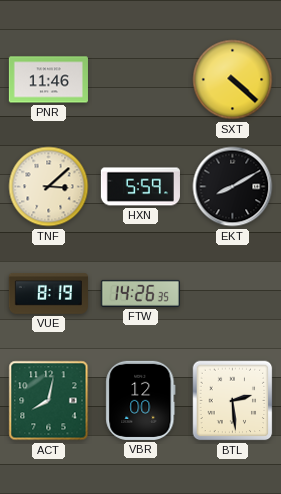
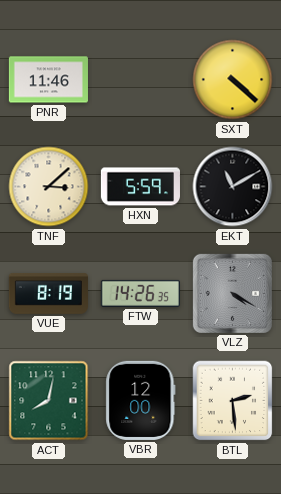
EKT: 8:10 -> 11:10
VLZ: none -> 4:20
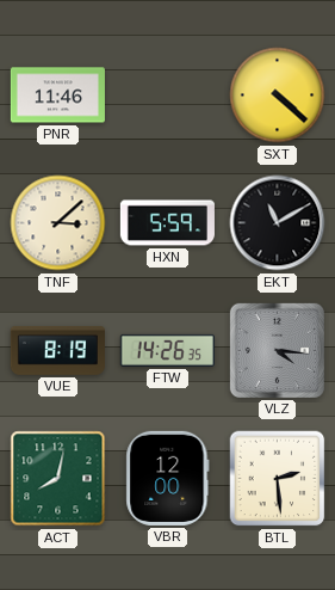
VLZ: 4:20 -> 4:16
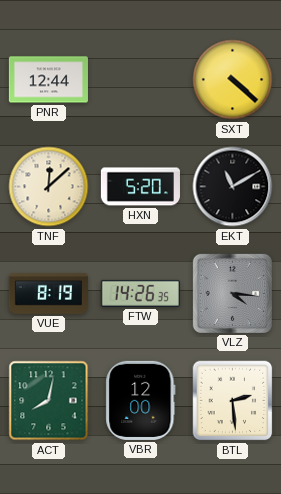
PNR: 11:46 -> 12:44
TNF: 3:08 -> 12:08
HXN: 5:59 -> 5:20
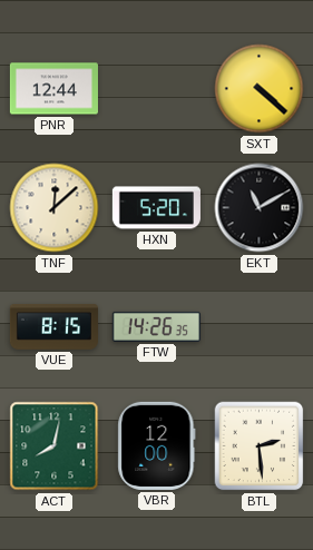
VUE: 8:19 -> 8:15
VLZ: 4:16 -> none
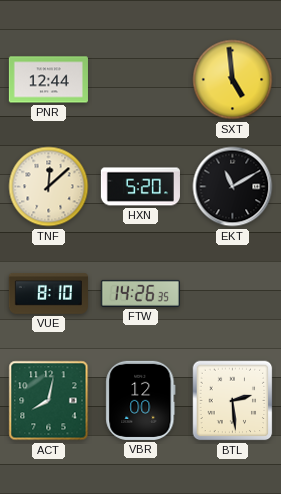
SXT: 4:22 -> 4:59
VUE: 8:15 -> 8:10
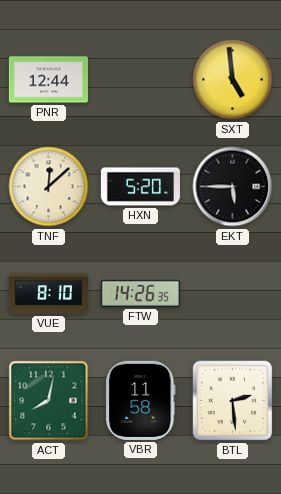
EKT: 11:10 -> 5:45
VBR: 12:00 -> 11:58
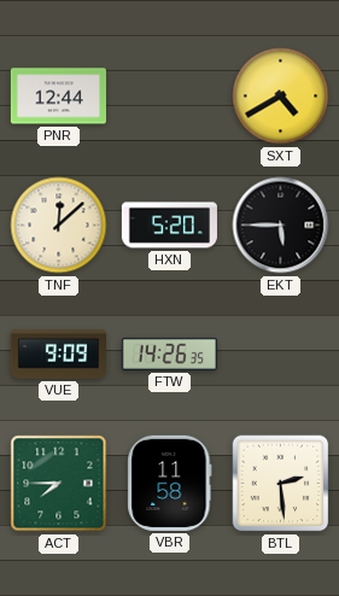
SXT: 4:59 -> 4:40
VUE: 8:10 -> 9:09
ACT: 8:02 -> 7:45
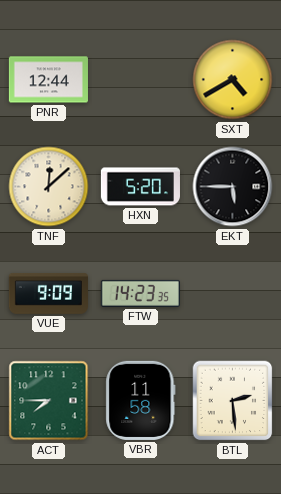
FTW: 14:26 -> 14:23
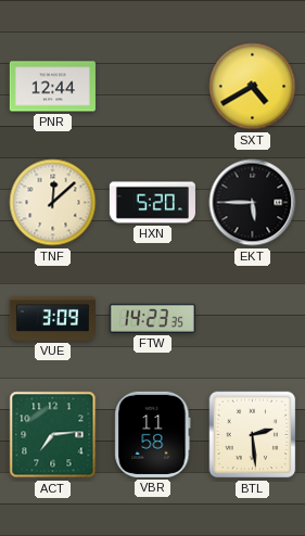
VUE: 9:09 -> 3:09
ACT: 7:45 -> 7:14
